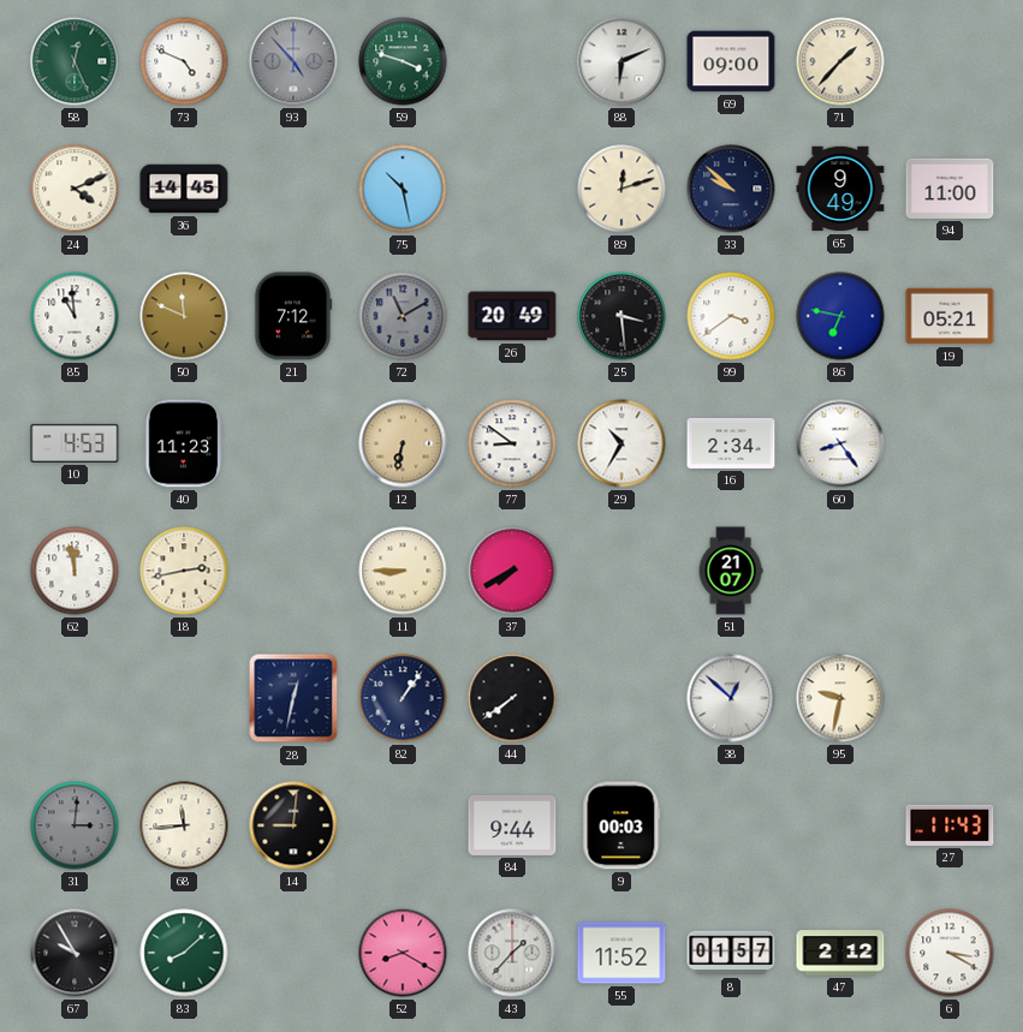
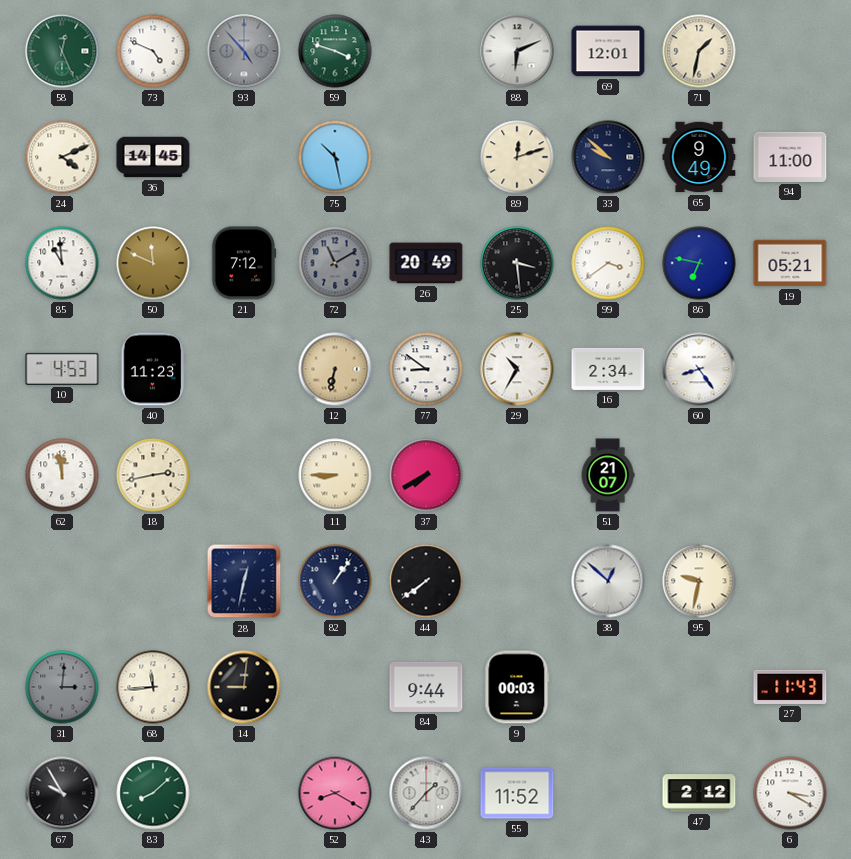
69: 09:00 -> 12:01
71: 1:37 -> 1:32
8: 01:57 -> none
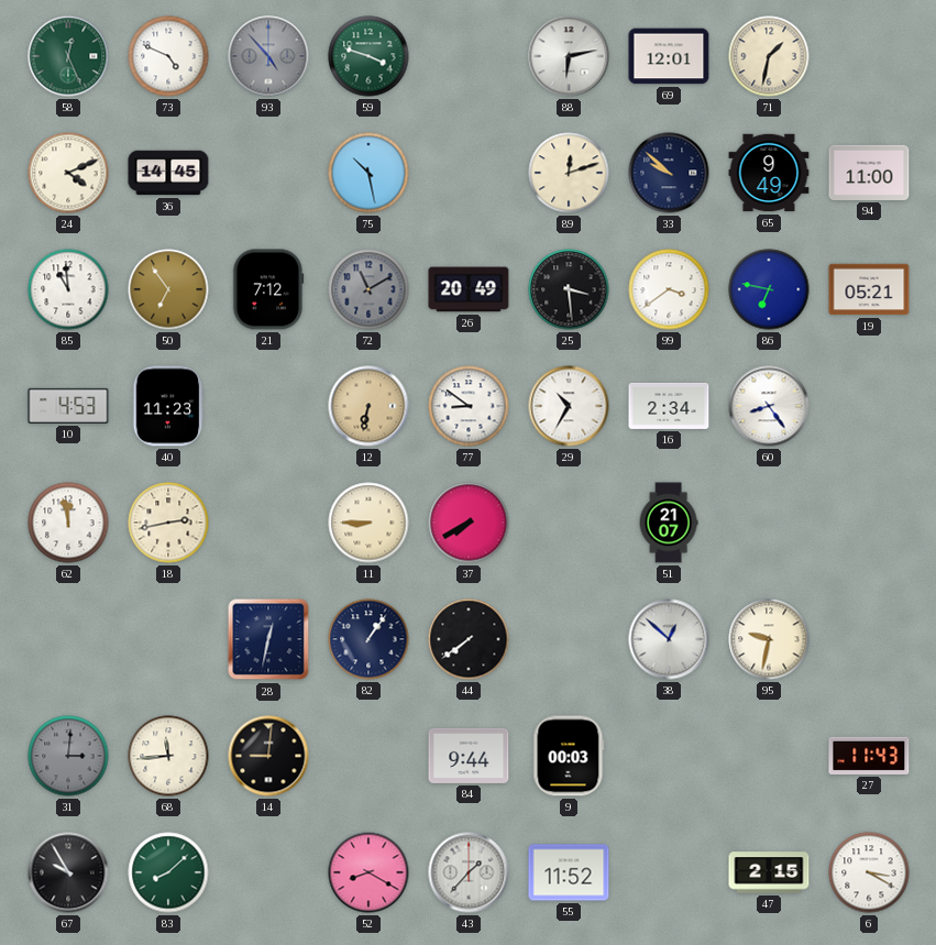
88: 6:11 -> 6:13
50: 11:49 -> 6:54
47: 2:12 -> 2:15
